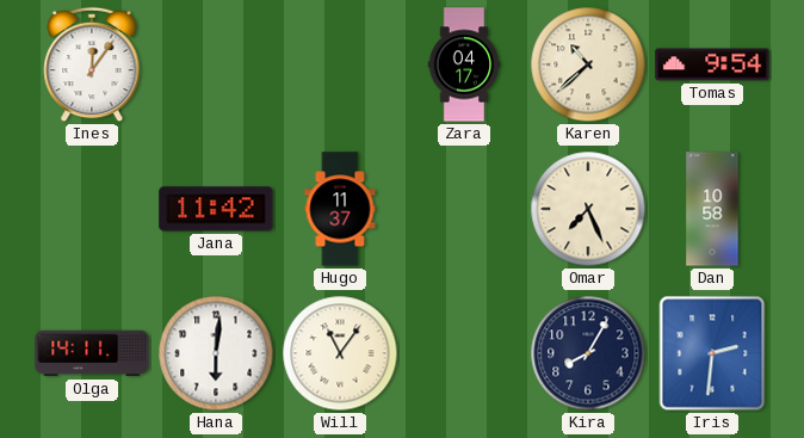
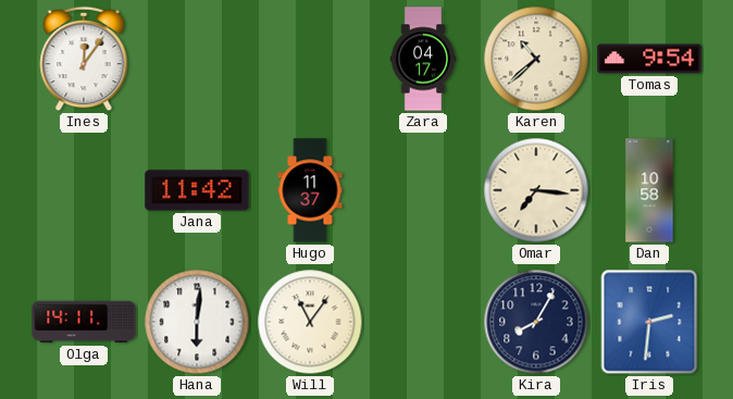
Omar: 7:26 -> 7:16
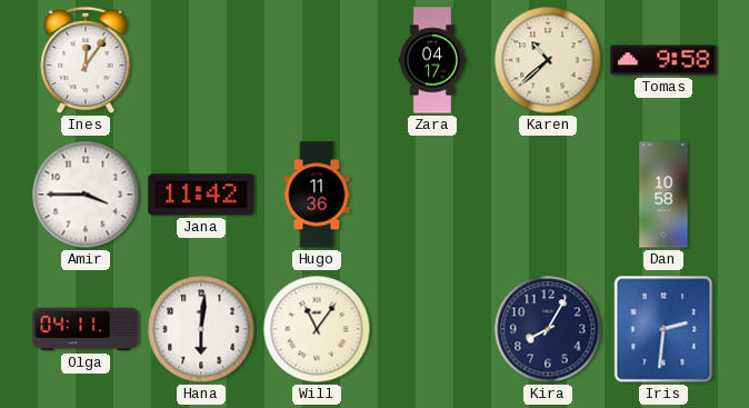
Tomas: 9:54 -> 9:58
Amir: none -> 3:45
Hugo: 11:37 -> 11:36
Omar: 7:16 -> none
Olga: 14:11 -> 04:11
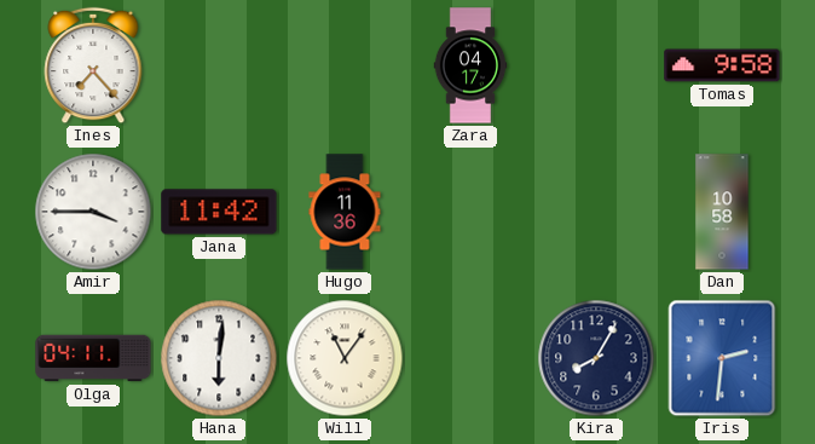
Ines: 12:06 -> 7:23
Karen: 10:38 -> none
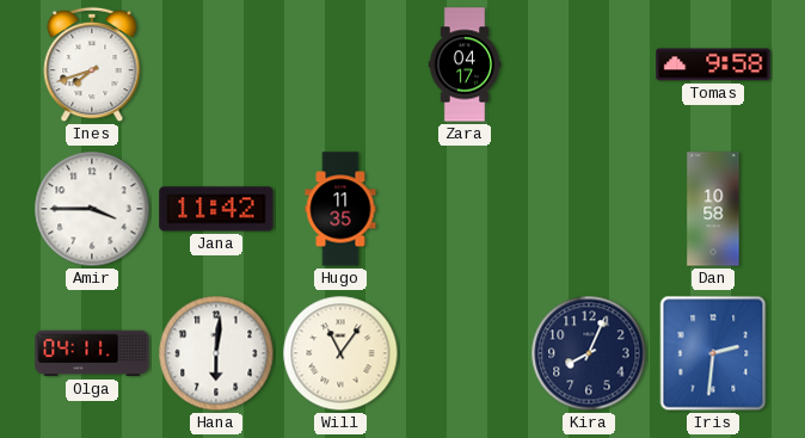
Ines: 7:23 -> 7:42
Hugo: 11:36 -> 11:35
Kira: 8:05 -> 8:04
